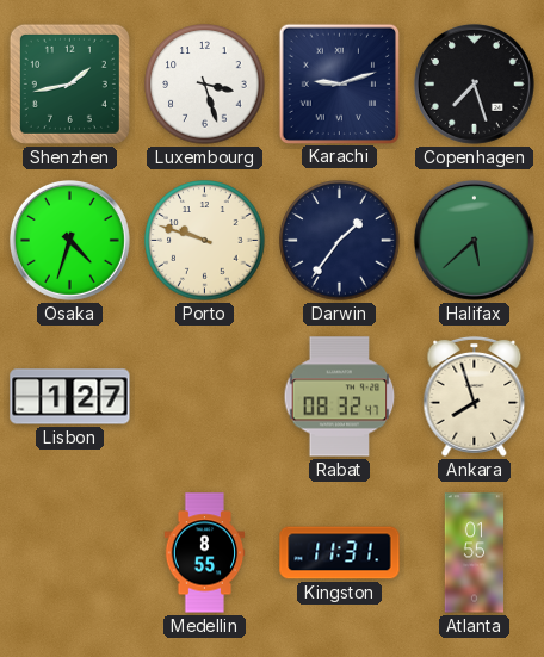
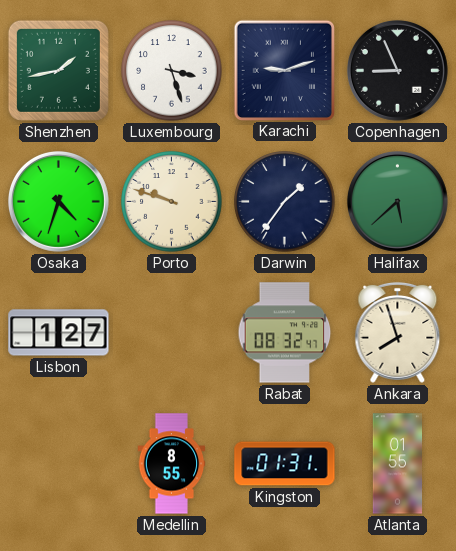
Copenhagen: 7:27 -> 8:56
Kingston: 11:31 -> 01:31
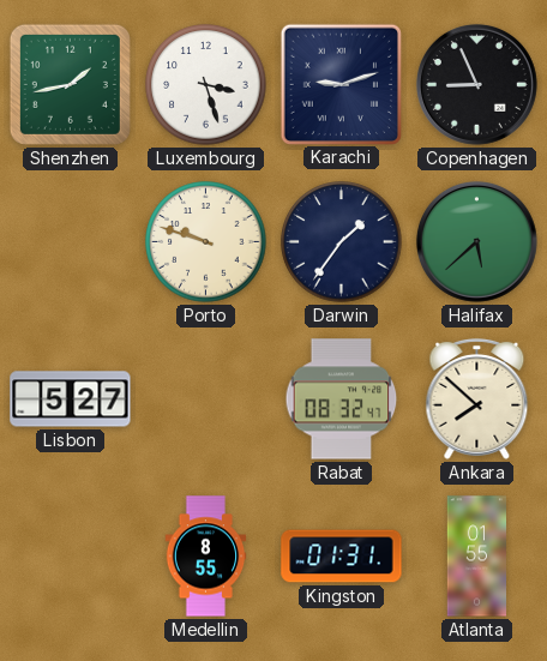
Osaka: 4:33 -> none
Lisbon: 1:27 -> 5:27
Ankara: 7:57 -> 7:52
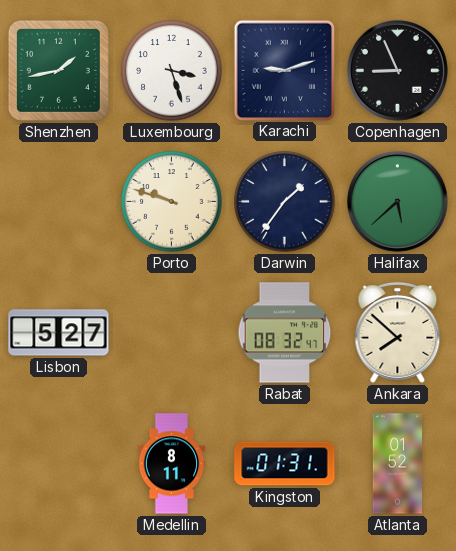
Medellin: 8:55 -> 8:11
Atlanta: 01:55 -> 01:52
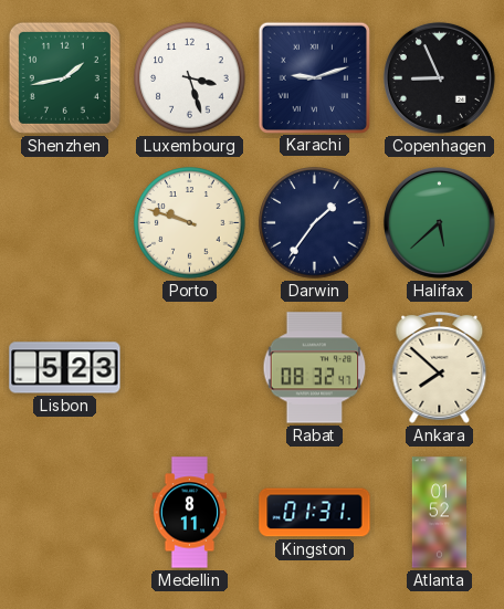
Lisbon: 5:27 -> 5:23
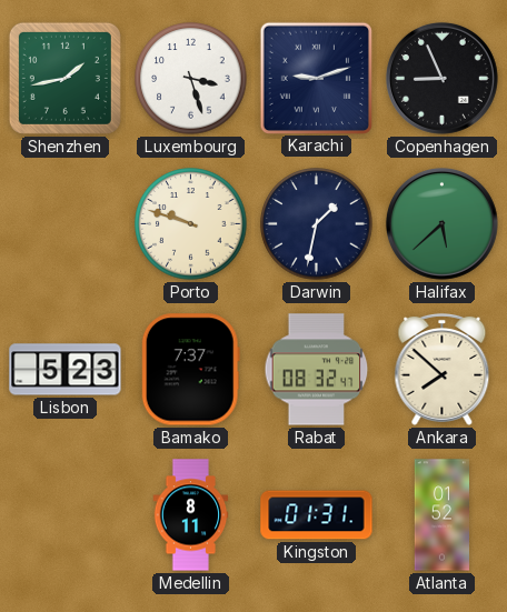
Darwin: 1:36 -> 1:32
Bamako: none -> 7:37
